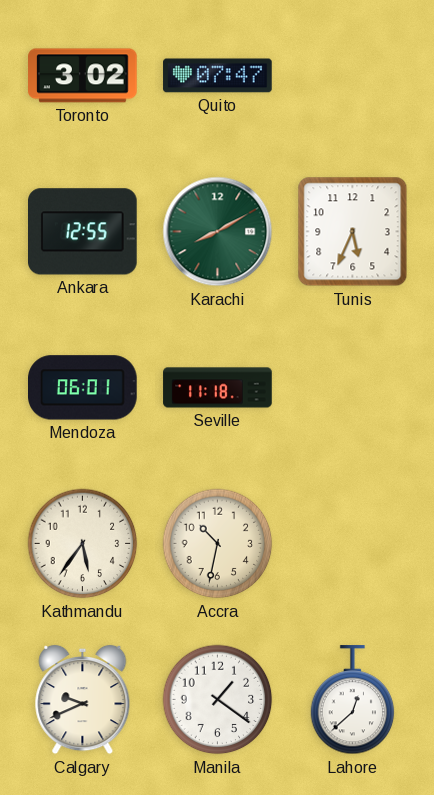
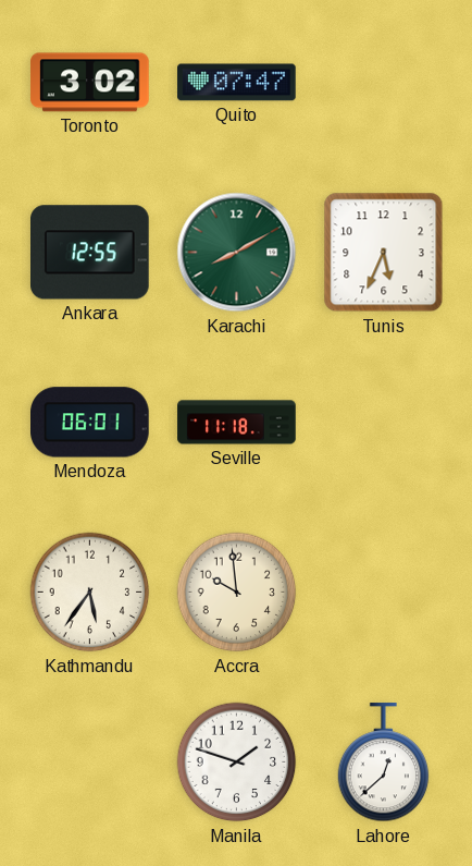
Accra: 10:32 -> 9:59
Calgary: 9:41 -> none
Manila: 1:21 -> 1:48
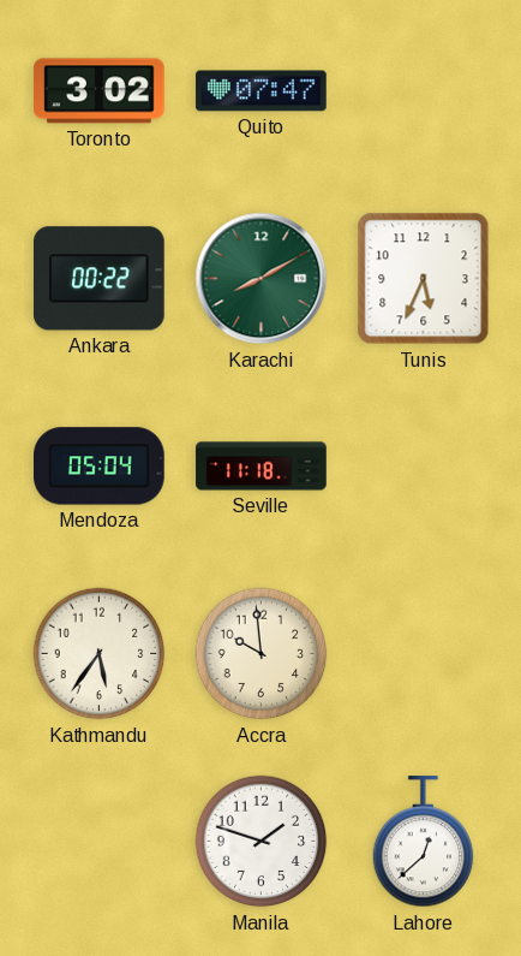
Ankara: 12:55 -> 00:22
Mendoza: 06:01 -> 05:04
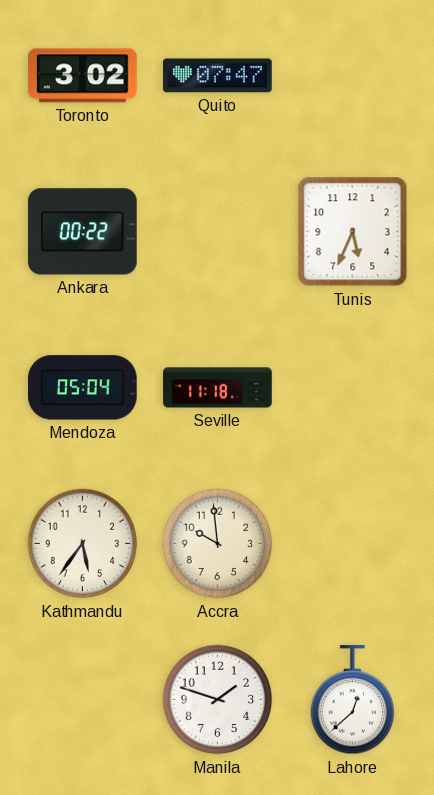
Karachi: 8:10 -> none
